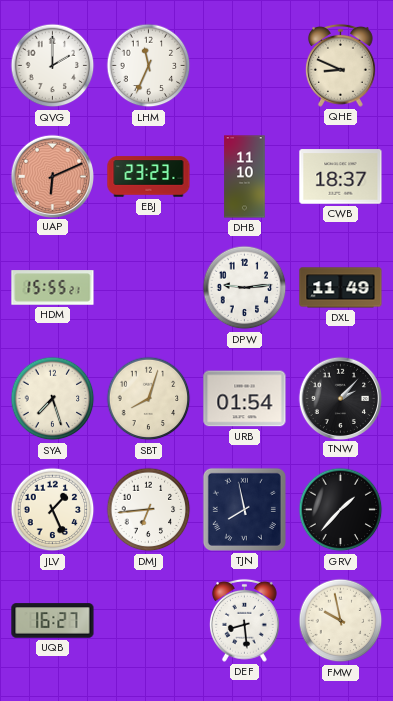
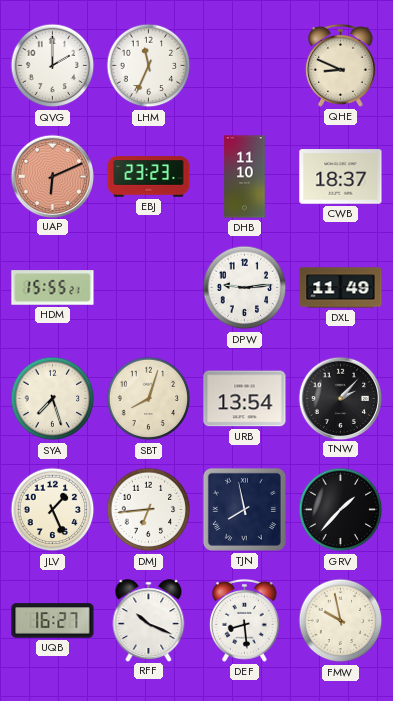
URB: 01:54 -> 13:54
RFF: none -> 10:19
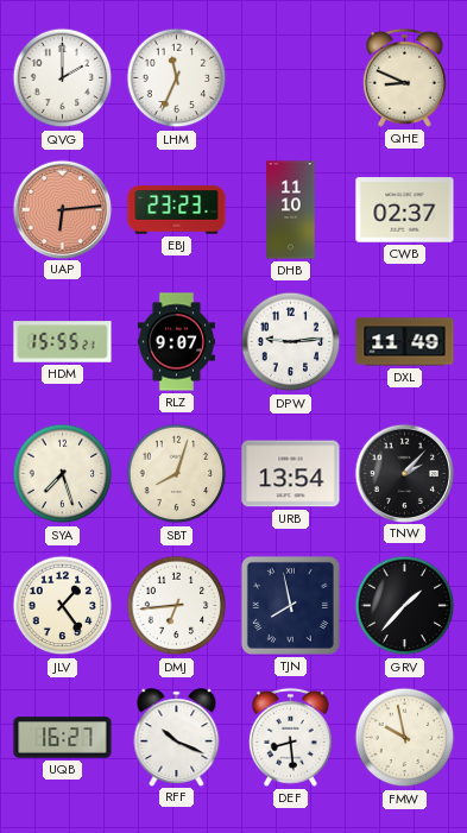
UAP: 6:11 -> 6:14
CWB: 18:37 -> 02:37
RLZ: none -> 9:07
JLV: 1:26 -> 1:24
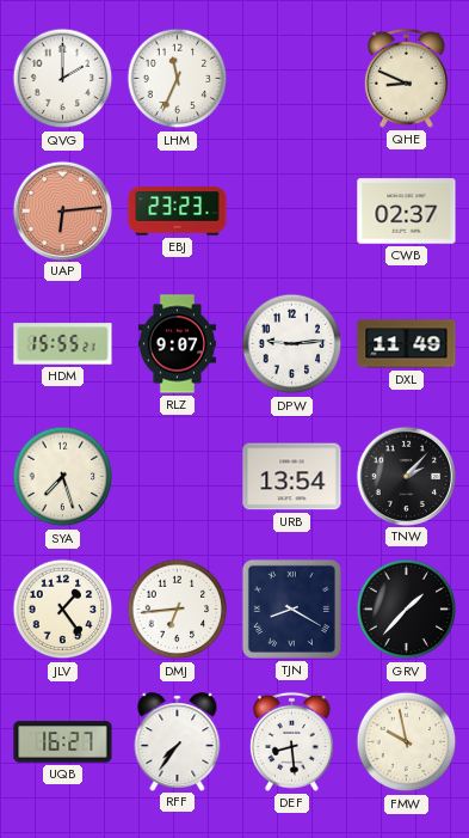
DHB: 11:10 -> none
SBT: 8:03 -> none
TJN: 7:58 -> 8:20
RFF: 10:19 -> 7:36
